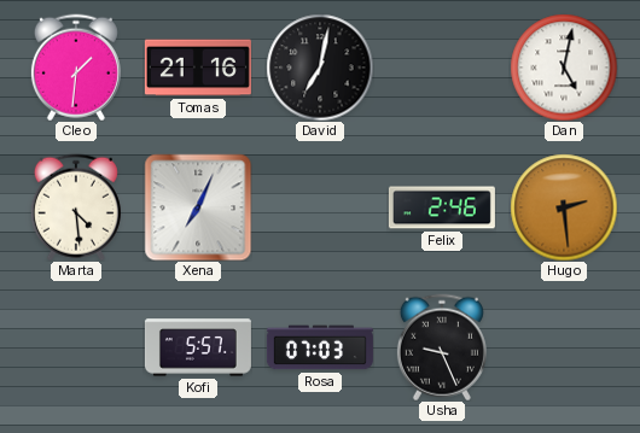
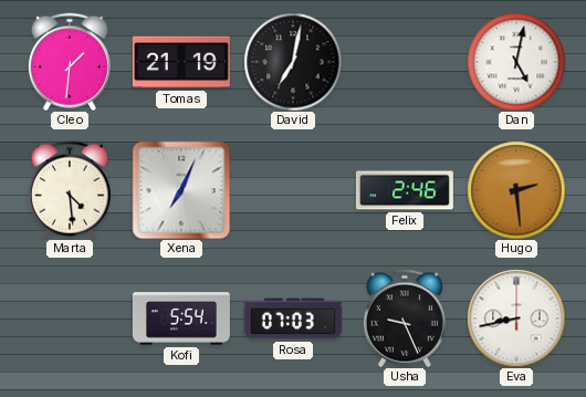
Tomas: 21:16 -> 21:19
Kofi: 5:57 -> 5:54
Eva: none -> 8:43
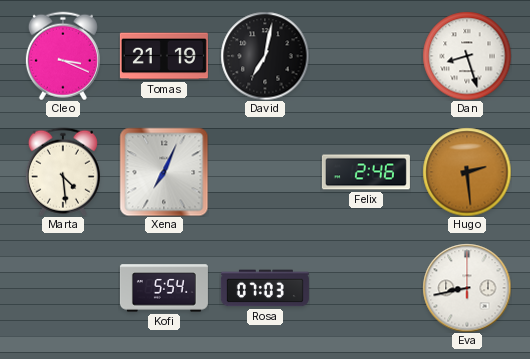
Cleo: 1:31 -> 3:19
Dan: 5:02 -> 8:27
Usha: 9:26 -> none
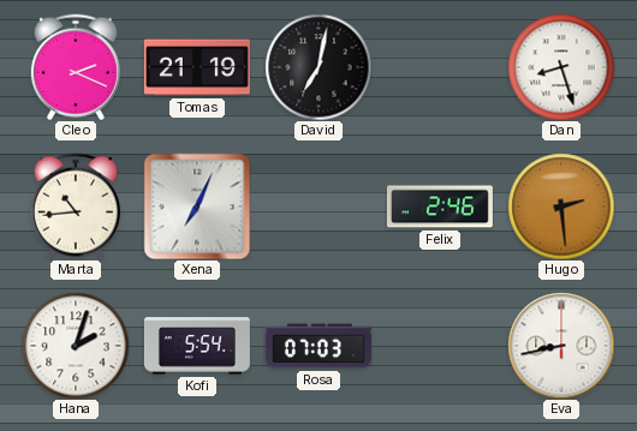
Cleo: 3:19 -> 2:19
Marta: 4:29 -> 10:44
Hana: none -> 2:03
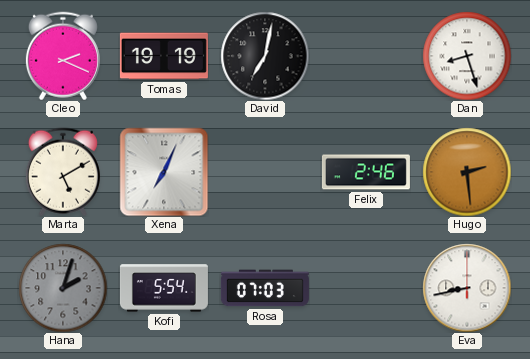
Tomas: 21:19 -> 19:19
Marta: 10:44 -> 5:10
Hana dial: white -> grey
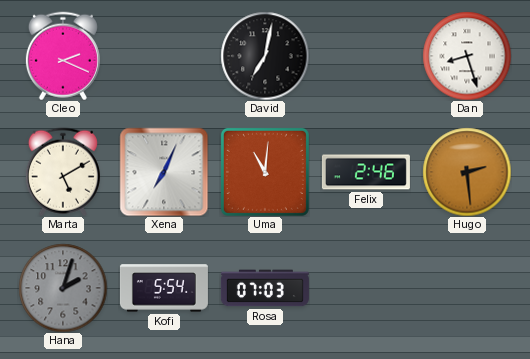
Tomas: 19:19 -> none
Uma: none -> 11:01
Eva: 8:43 -> none
